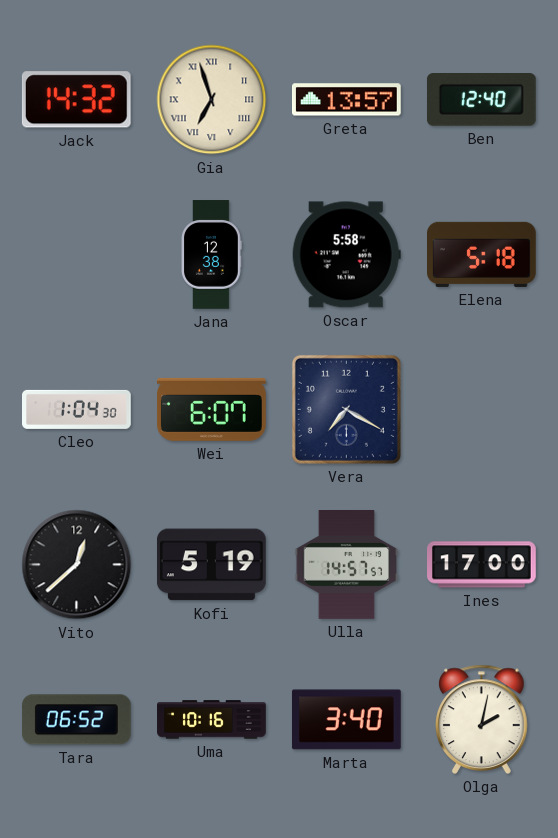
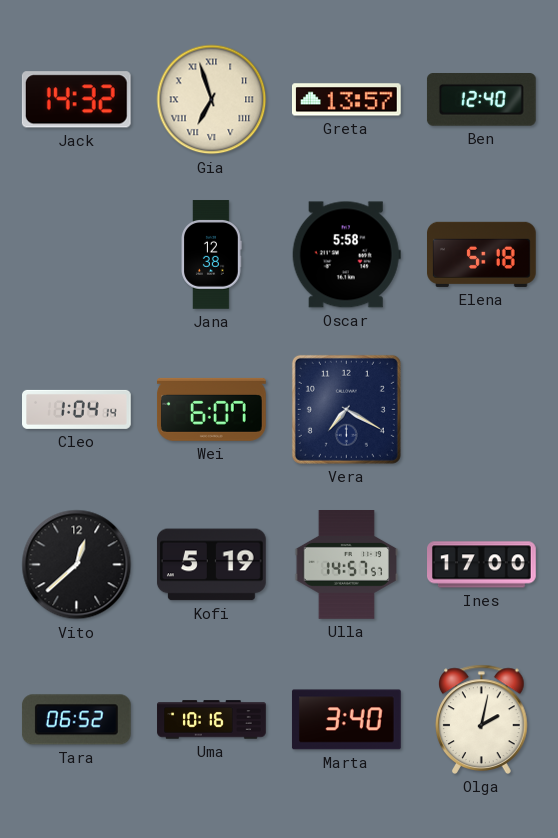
Cleo: 1:04:30 -> 1:04:14
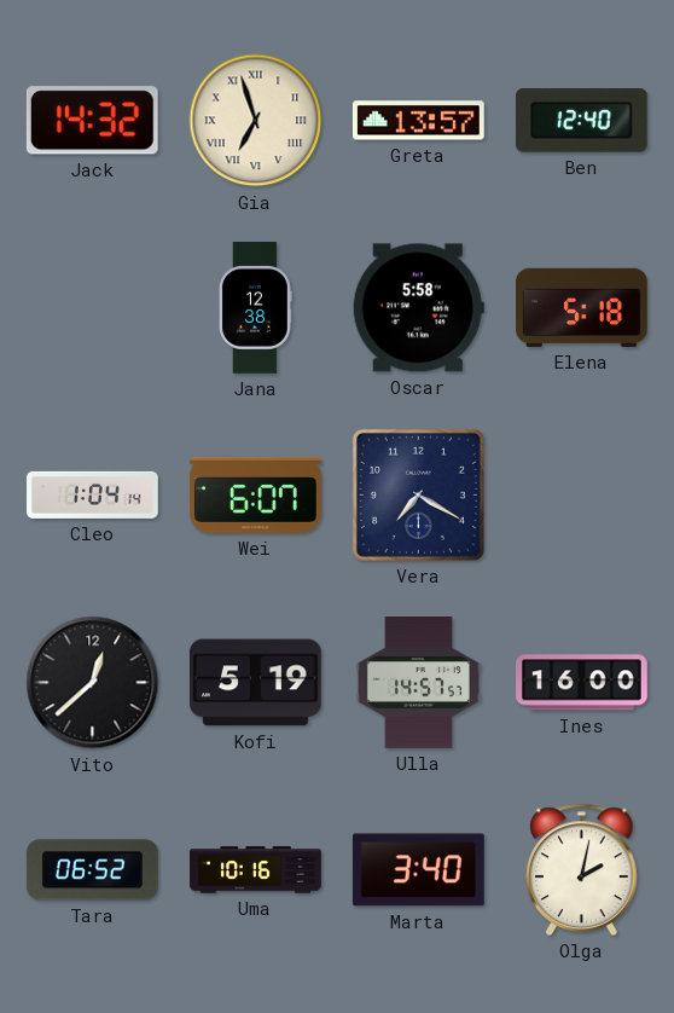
Ines: 17:00 -> 16:00
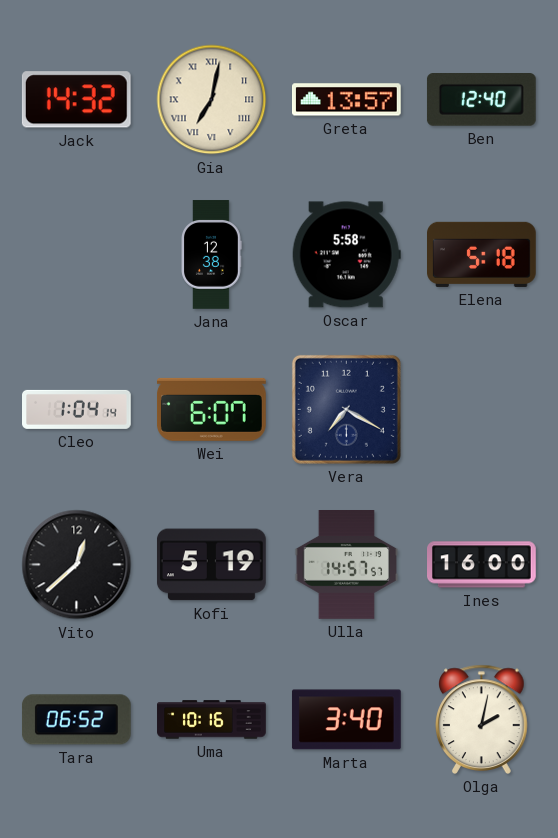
Gia: 6:57 -> 7:02
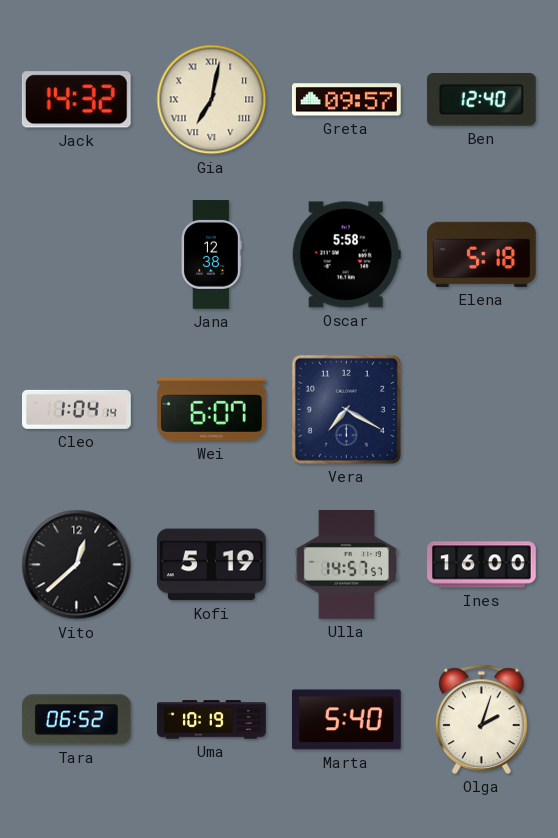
Greta: 13:57 -> 09:57
Uma: 10:16 -> 10:19
Marta: 3:40 -> 5:40
Olga: 2:02 -> 2:03
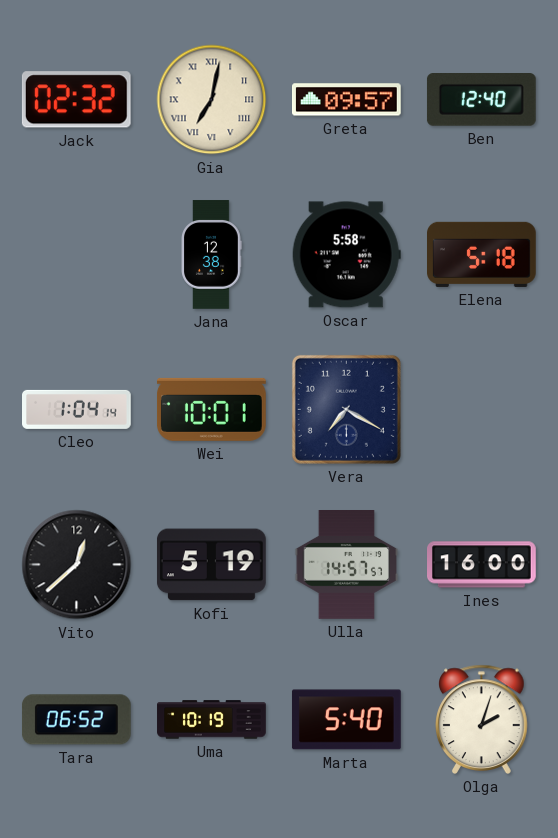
Jack: 14:32 -> 02:32
Wei: 6:07 -> 10:01
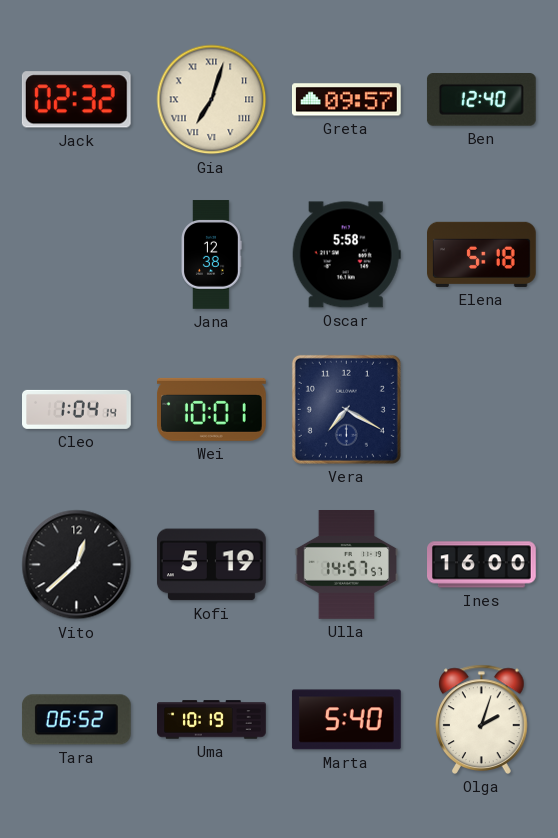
Gia: 7:02 -> 7:03
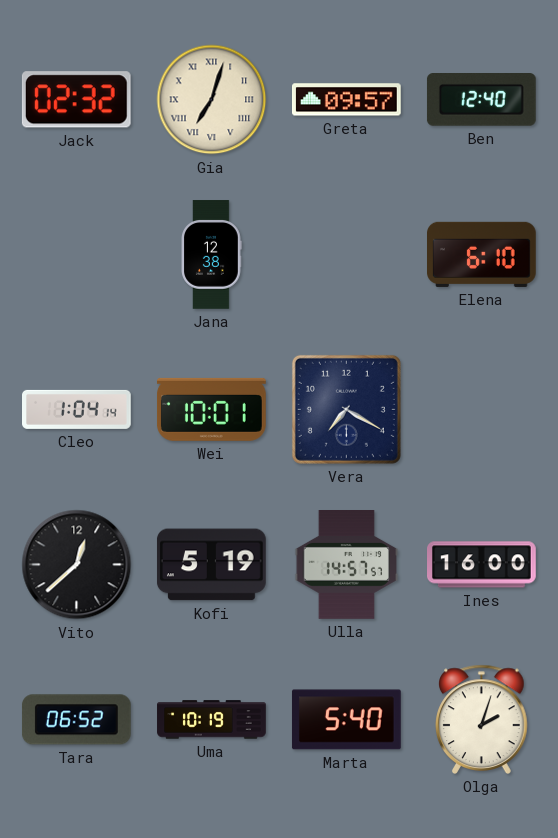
Oscar: 5:58 -> none
Elena: 5:18 -> 6:10
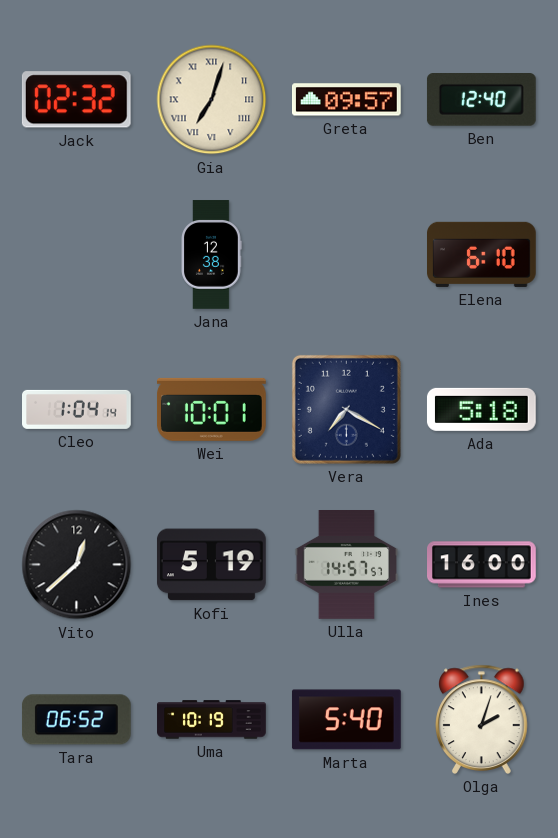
Ada: none -> 5:18
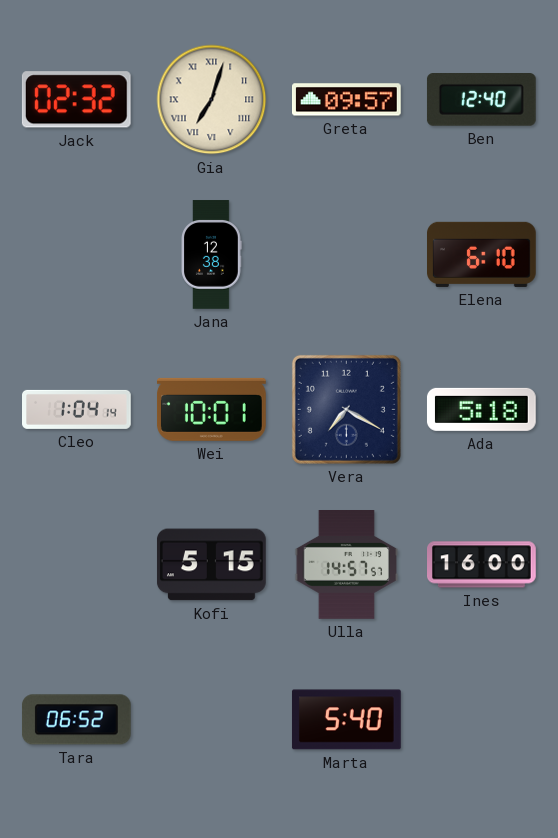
Vito: 12:38 -> none
Kofi: 5:19 -> 5:15
Uma: 10:19 -> none
Olga: 2:03 -> none
